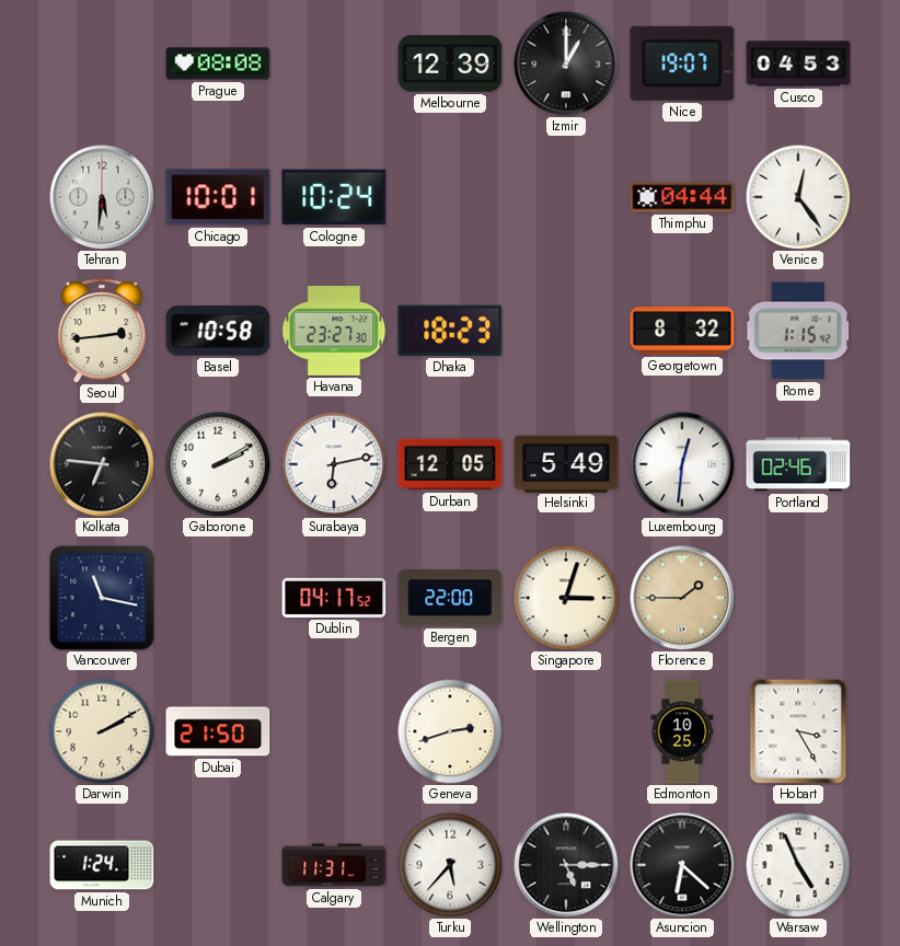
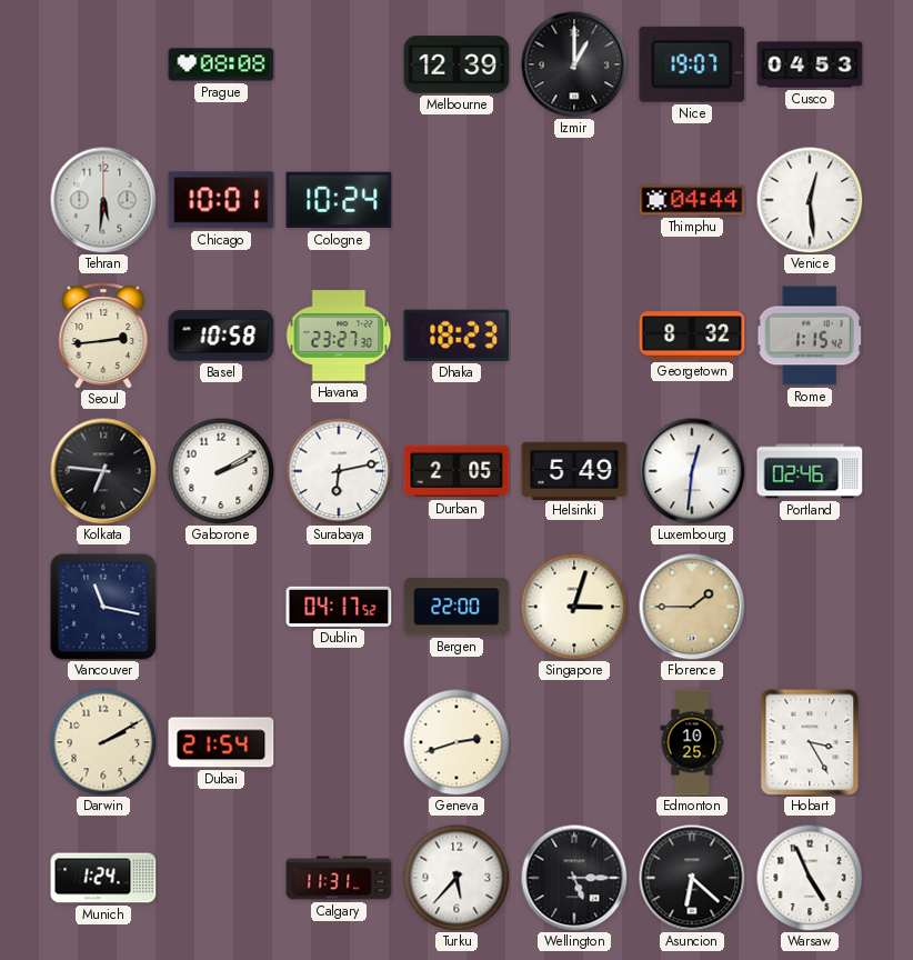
Venice: 12:24 -> 12:29
Durban: 12:05 -> 2:05
Dubai: 21:50 -> 21:54
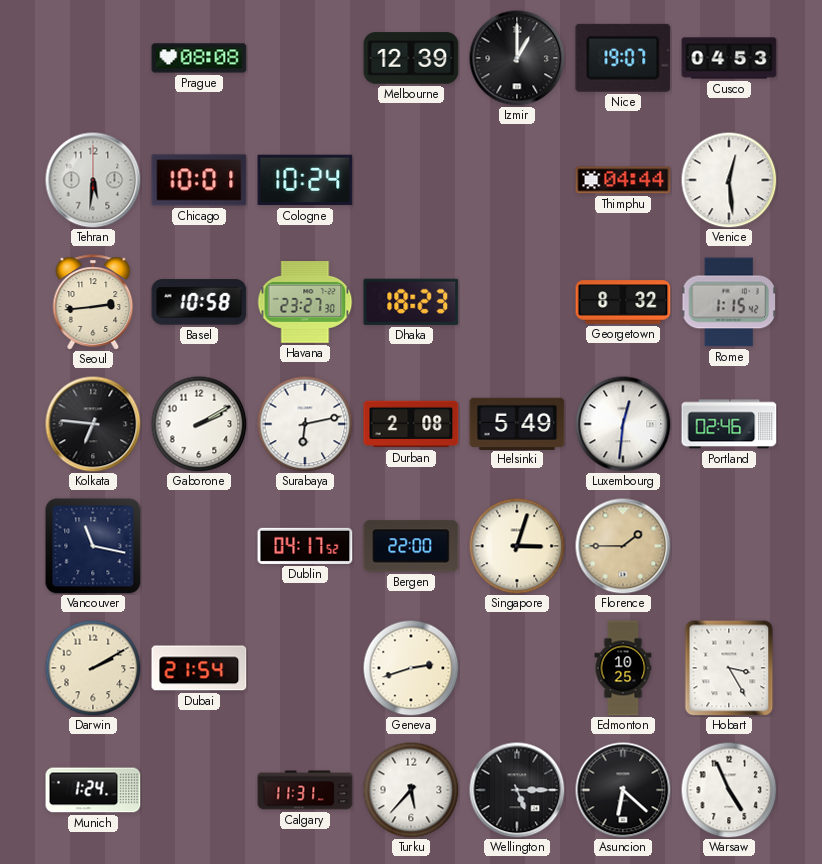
Durban: 2:05 -> 2:08
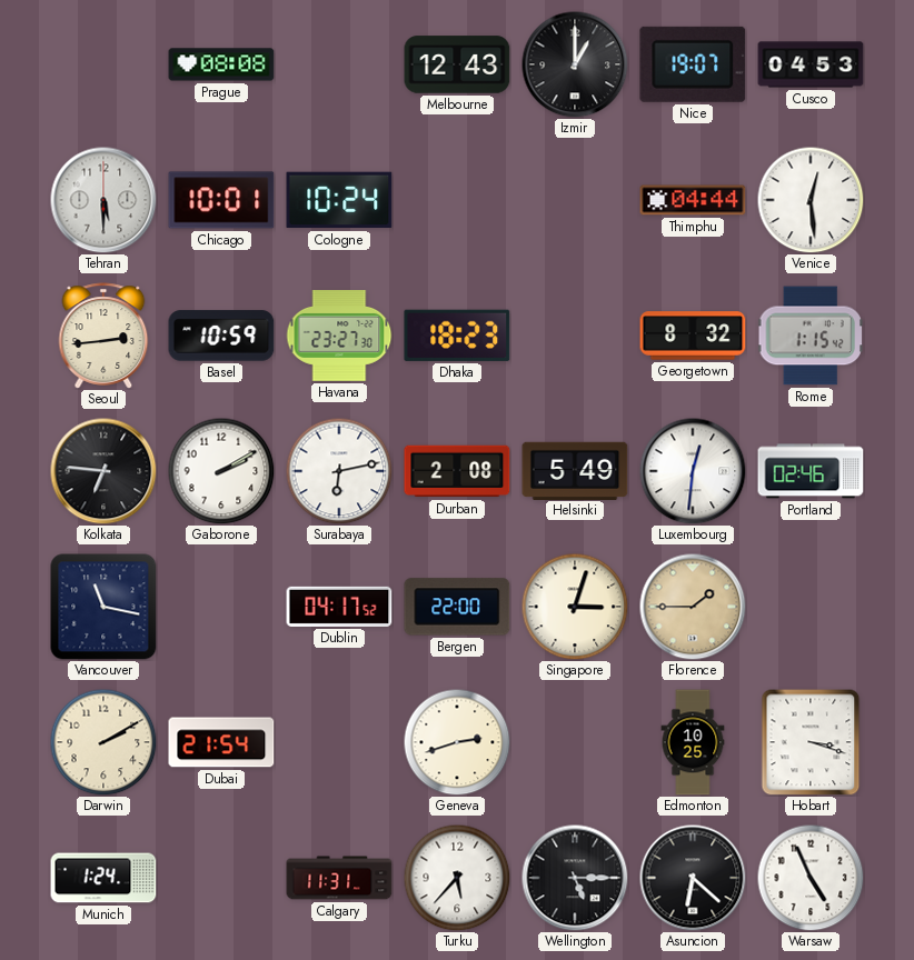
Melbourne: 12:39 -> 12:43
Tehran: 5:31 -> 5:30
Basel: 10:58 -> 10:59
Hobart: 3:25 -> 3:18
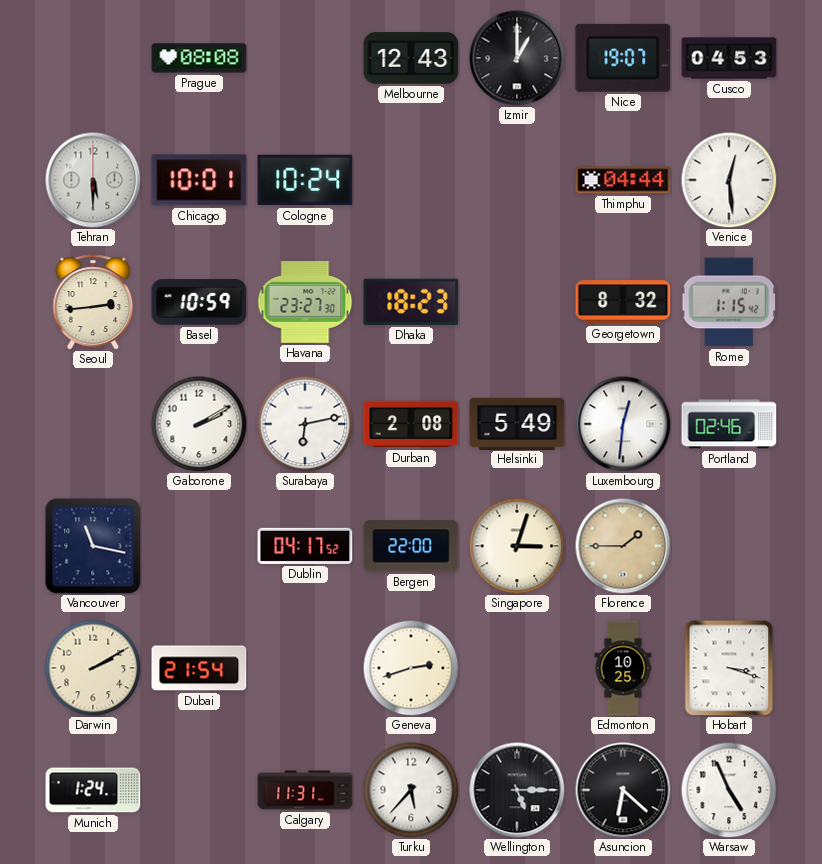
Kolkata: 6:46 -> none
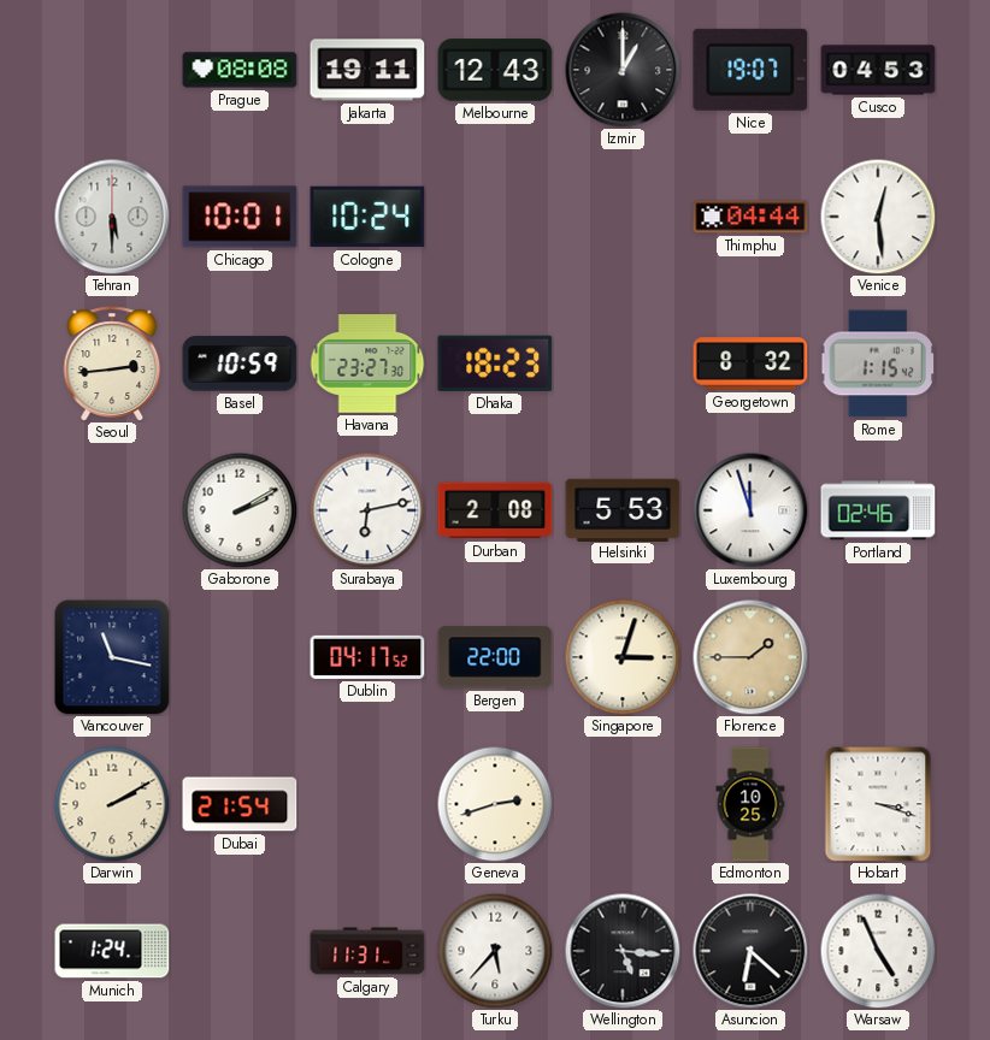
Jakarta: none -> 19:11
Helsinki: 5:49 -> 5:53
Luxembourg: 12:31 -> 11:57
Wellington: 5:15 -> 5:16
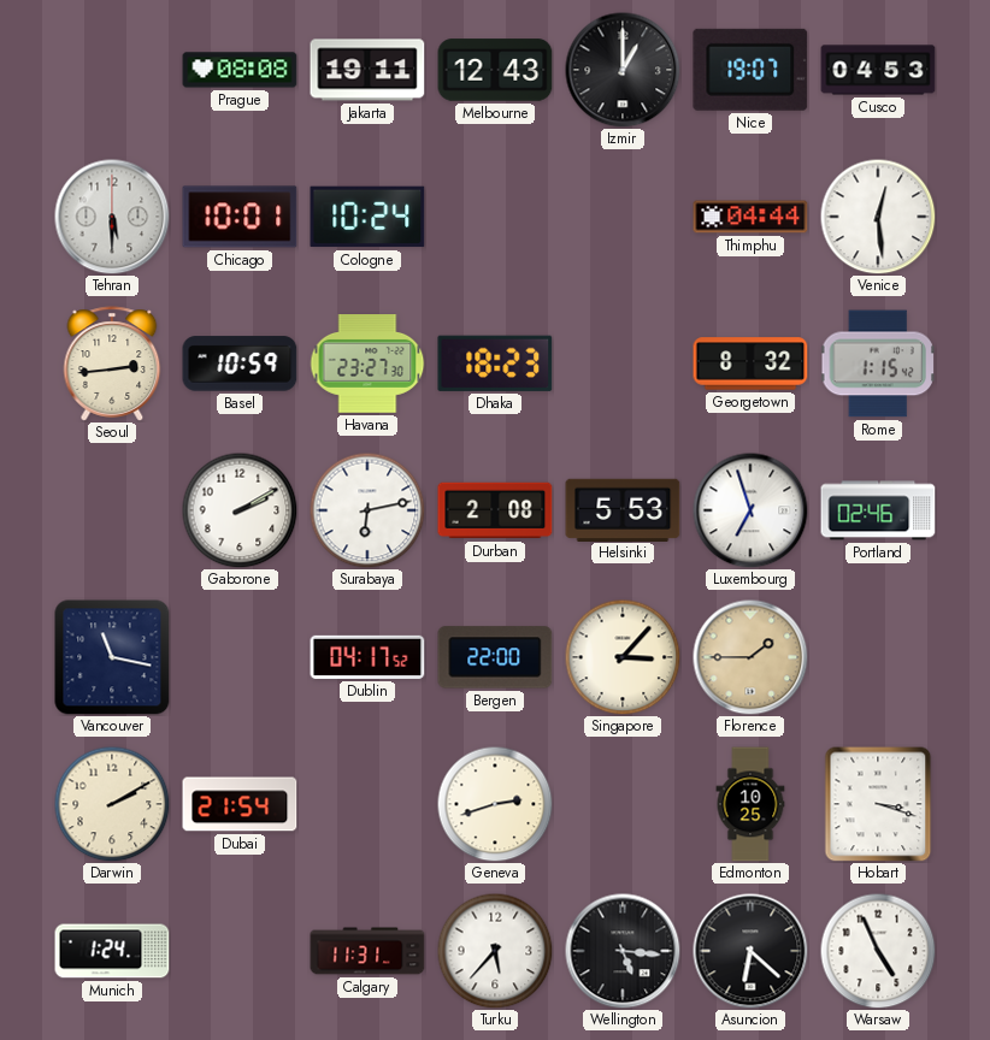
Luxembourg: 11:57 -> 6:57
Singapore: 3:03 -> 3:07
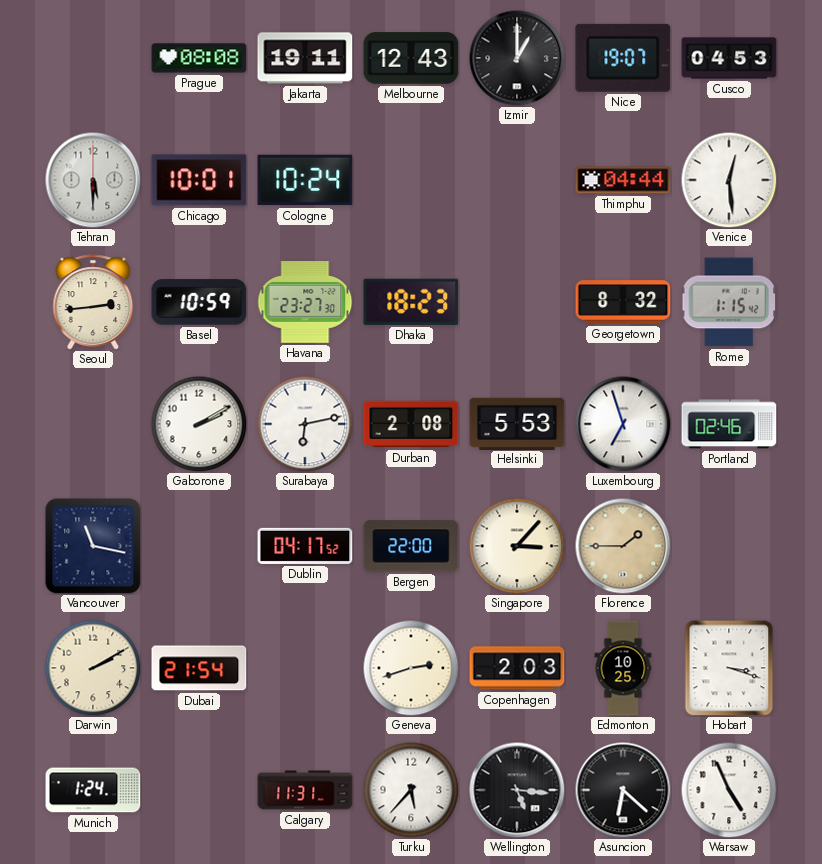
Copenhagen: none -> 2:03
